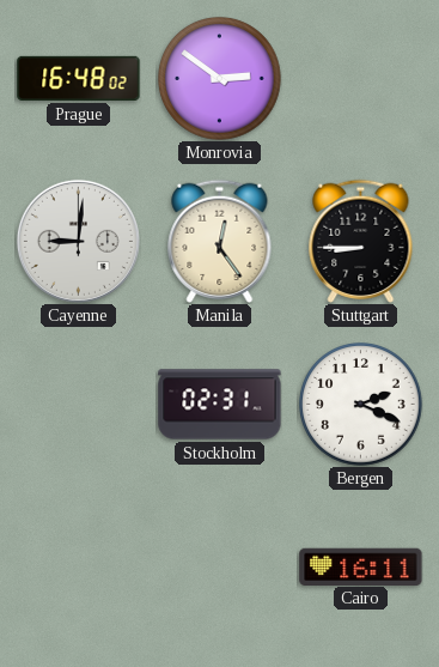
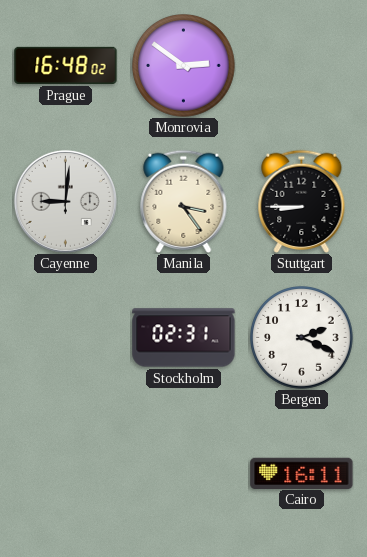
Manila: 12:24 -> 3:24
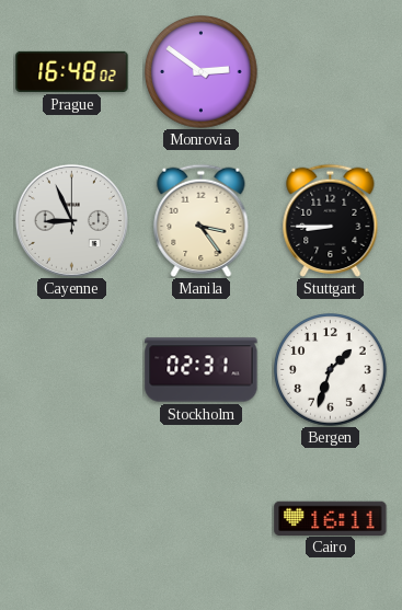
Cayenne: 9:01 -> 8:56
Bergen: 2:19 -> 1:33
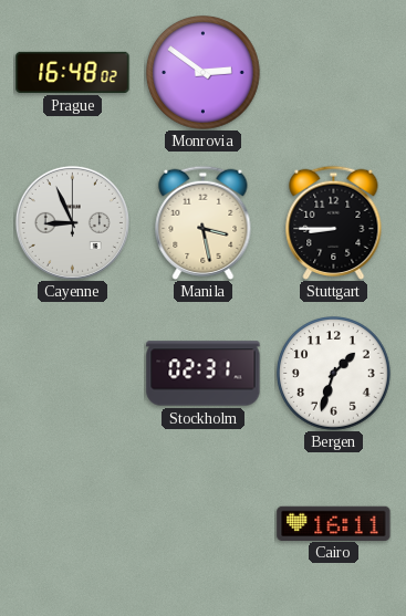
Manila: 3:24 -> 3:28
